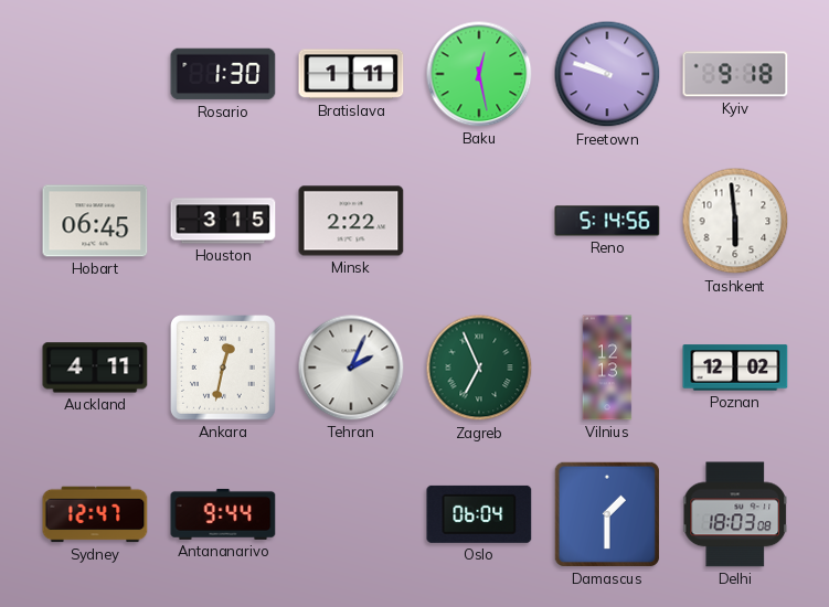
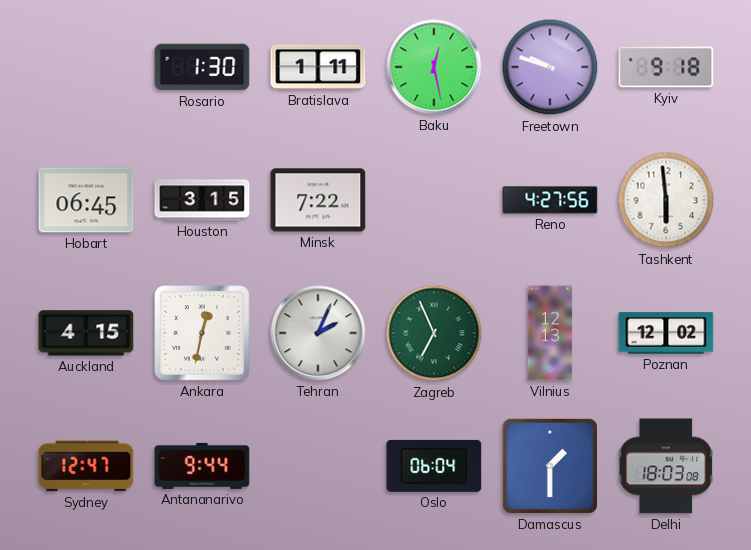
Minsk: 2:22 -> 7:22
Reno: 5:14 -> 4:27
Auckland: 4:11 -> 4:15
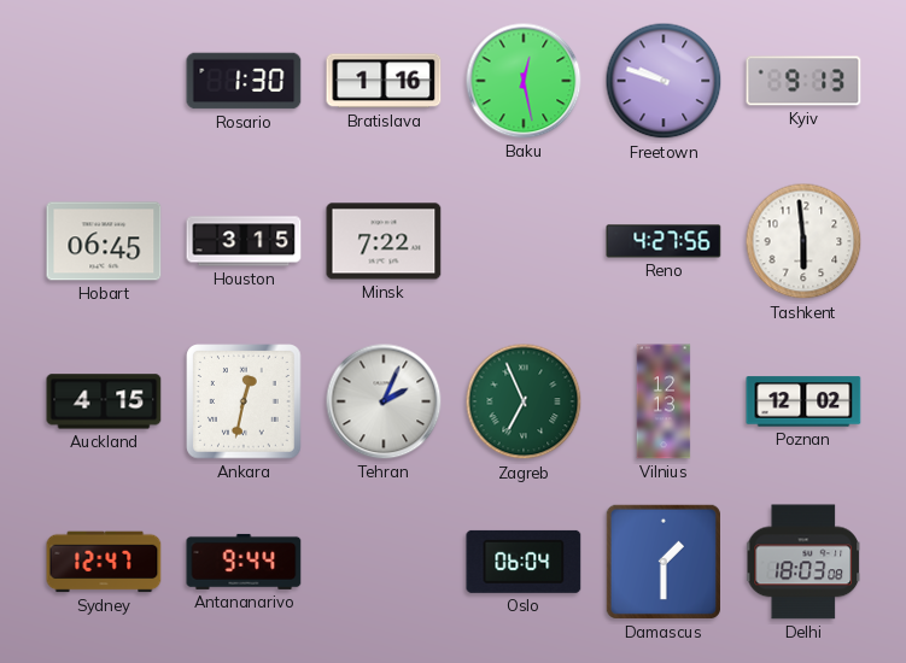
Bratislava: 1:11 -> 1:16
Kyiv: 9:18 -> 9:13
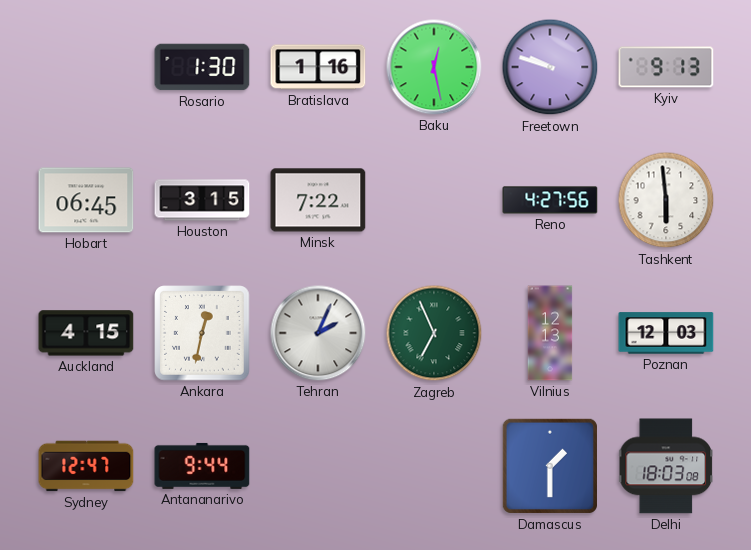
Poznan: 12:02 -> 12:03
Oslo: 06:04 -> none
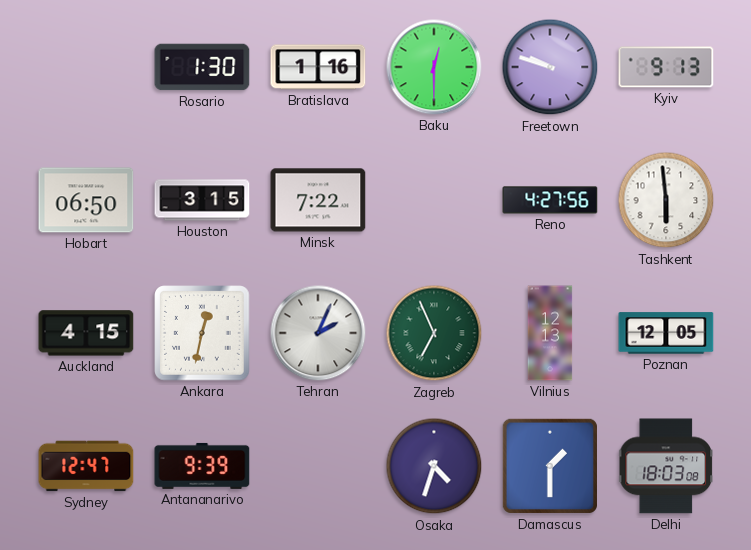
Baku: 12:28 -> 12:30
Hobart: 06:45 -> 06:50
Poznan: 12:03 -> 12:05
Antananarivo: 9:44 -> 9:39
Osaka: none -> 4:33
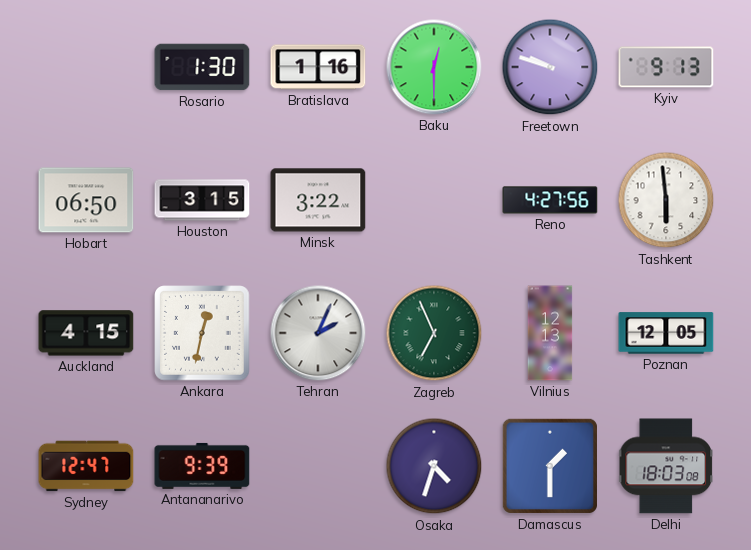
Minsk: 7:22 -> 3:22
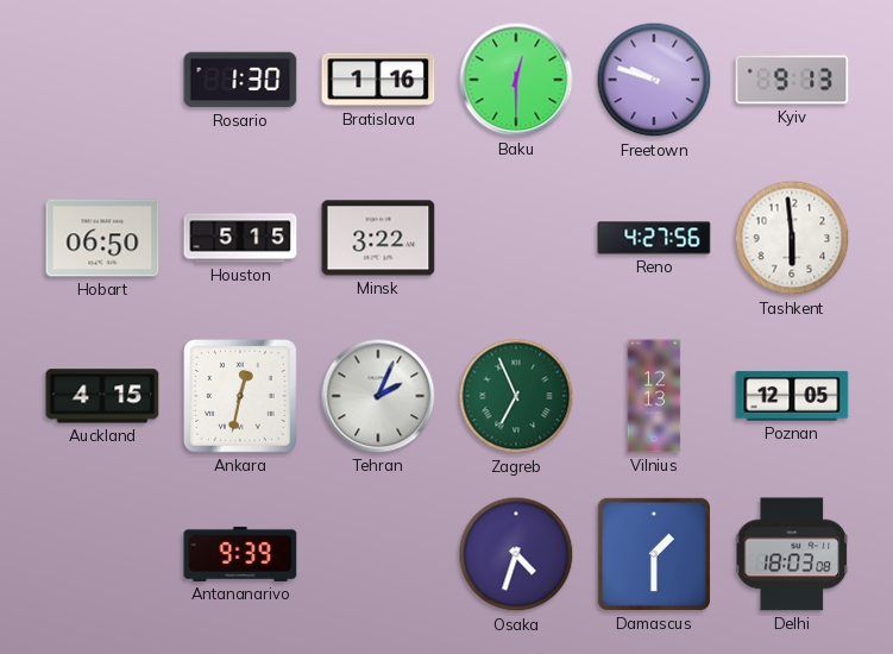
Houston: 3:15 -> 5:15
Sydney: 12:47 -> none
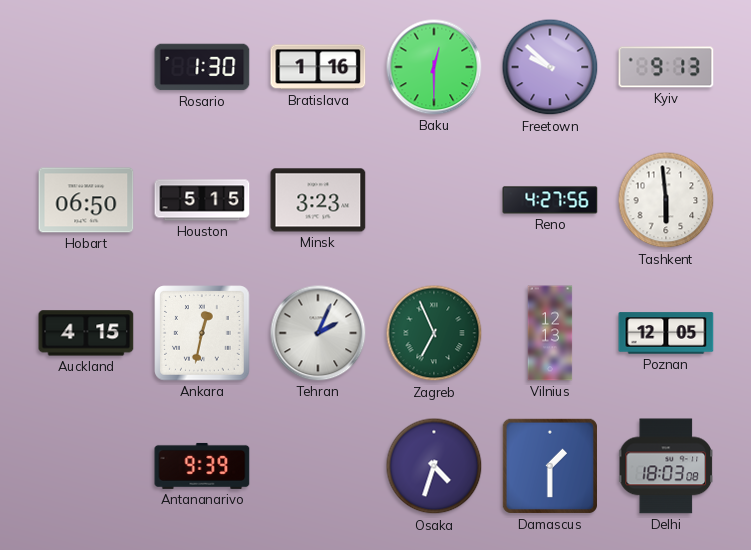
Freetown: 9:48 -> 9:52
Minsk: 3:22 -> 3:23
